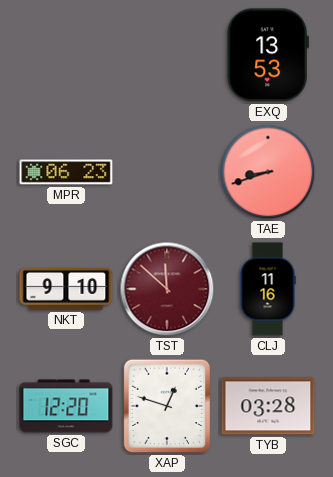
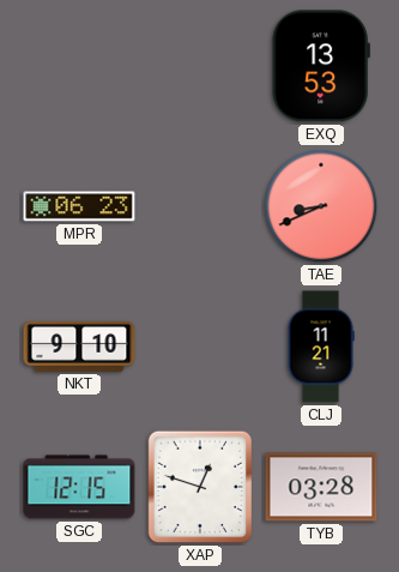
TAE: 8:42 -> 8:41
TST: 11:52 -> none
CLJ: 11:16 -> 11:21
SGC: 12:20 -> 12:15
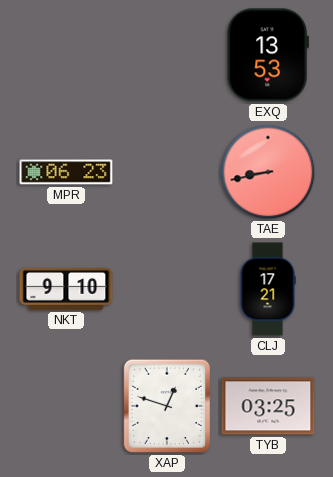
TAE: 8:41 -> 8:43
CLJ: 11:21 -> 17:21
SGC: 12:15 -> none
TYB: 03:28 -> 03:25
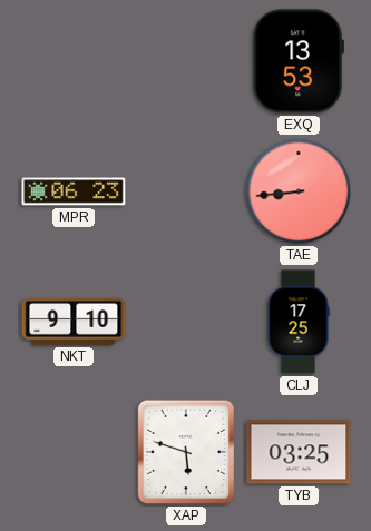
TAE: 8:43 -> 8:44
CLJ: 17:21 -> 17:25
XAP: 12:48 -> 5:48
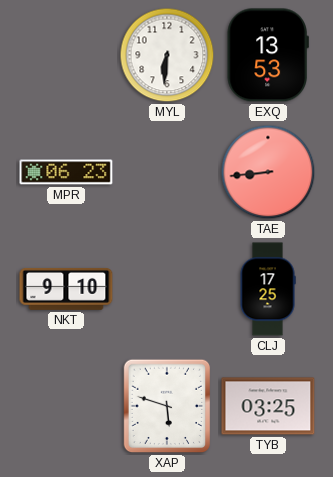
MYL: none -> 6:31
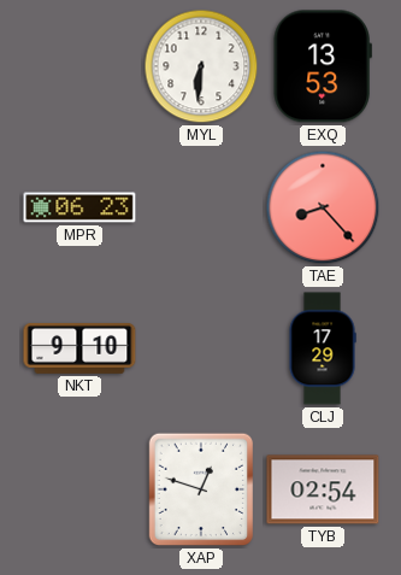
TAE: 8:44 -> 8:23
CLJ: 17:25 -> 17:29
XAP: 5:48 -> 12:48
TYB: 03:25 -> 02:54
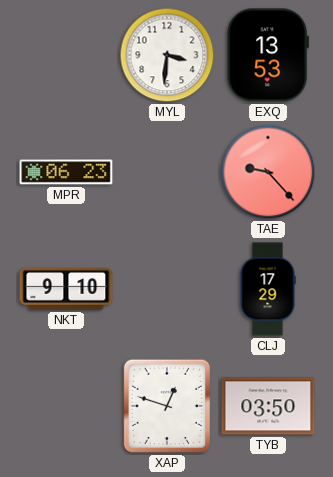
MYL: 6:31 -> 3:31
TAE: 8:23 -> 9:23
TYB: 02:54 -> 03:50
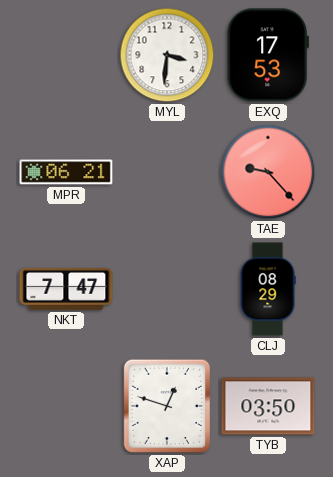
EXQ: 13:53 -> 17:53
MPR: 06:23 -> 06:21
NKT: 9:10 -> 7:47
CLJ: 17:29 -> 08:29
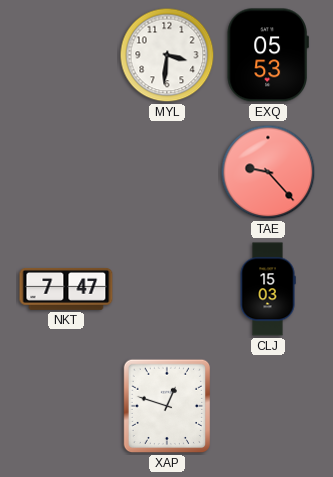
EXQ: 17:53 -> 05:53
MPR: 06:21 -> none
CLJ: 08:29 -> 15:03
TYB: 03:50 -> none
